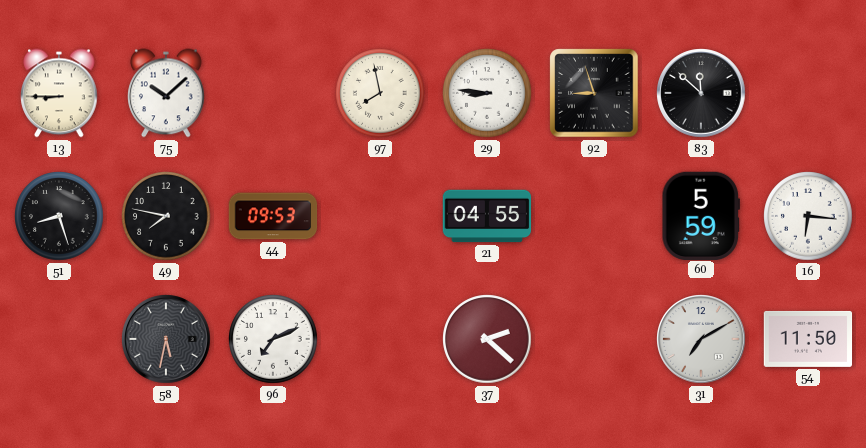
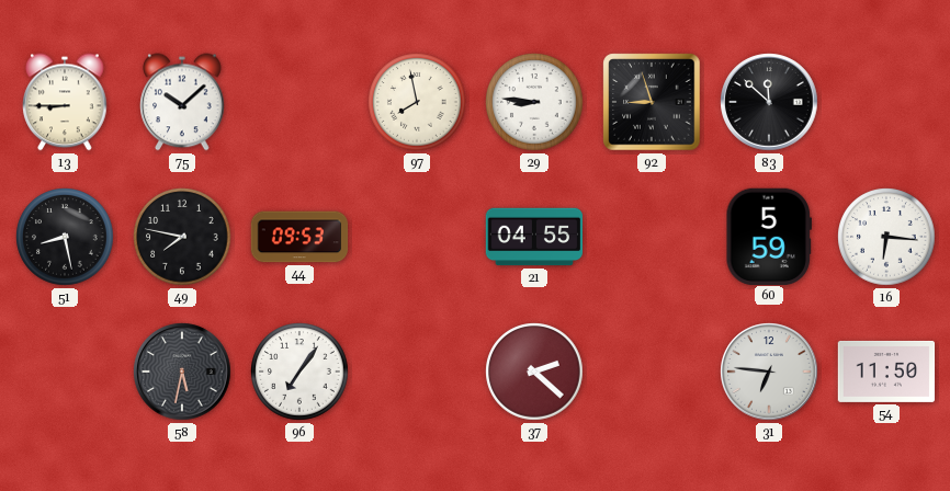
51: 8:27 -> 8:28
96: 7:11 -> 7:06
31: 7:10 -> 6:46
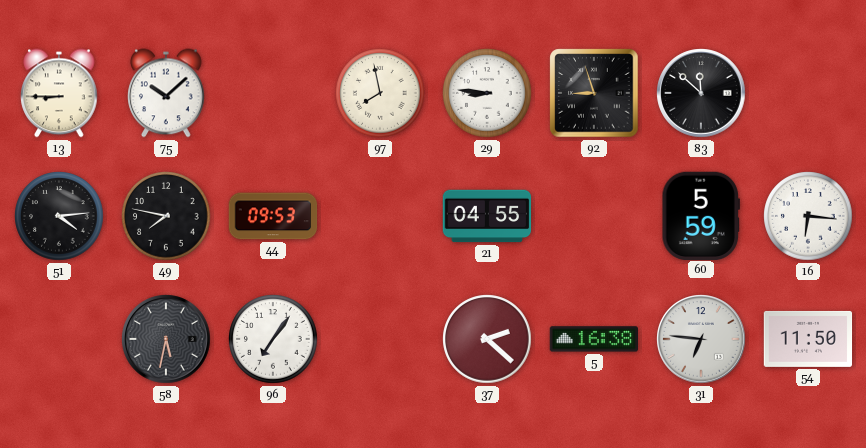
51: 8:28 -> 4:14
5: none -> 16:38
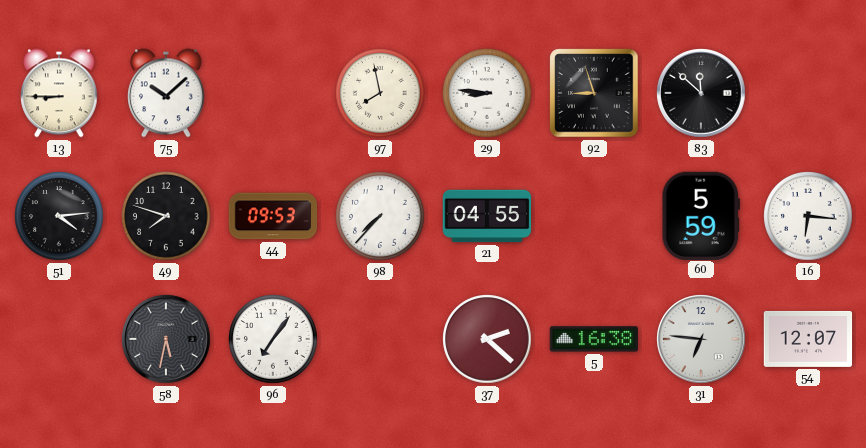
49: 7:47 -> 7:48
98: none -> 7:37
54: 11:50 -> 12:07
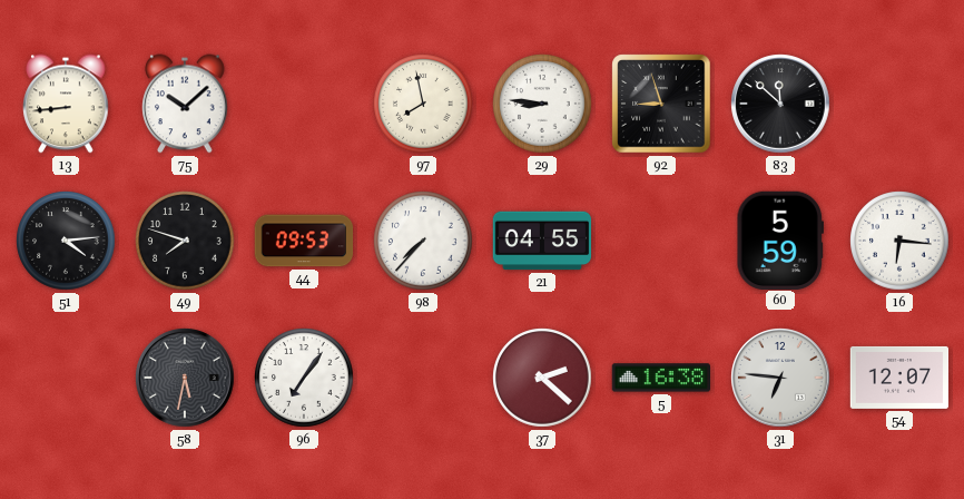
13: 8:45 -> 8:44
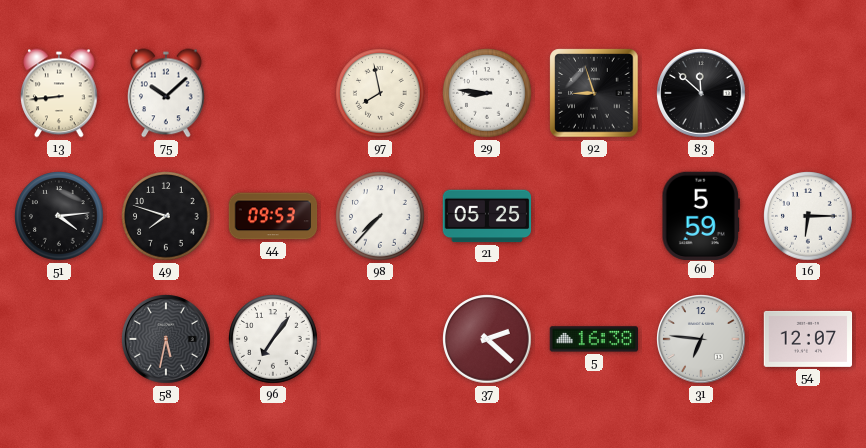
21: 04:55 -> 05:25
16: 6:16 -> 6:15
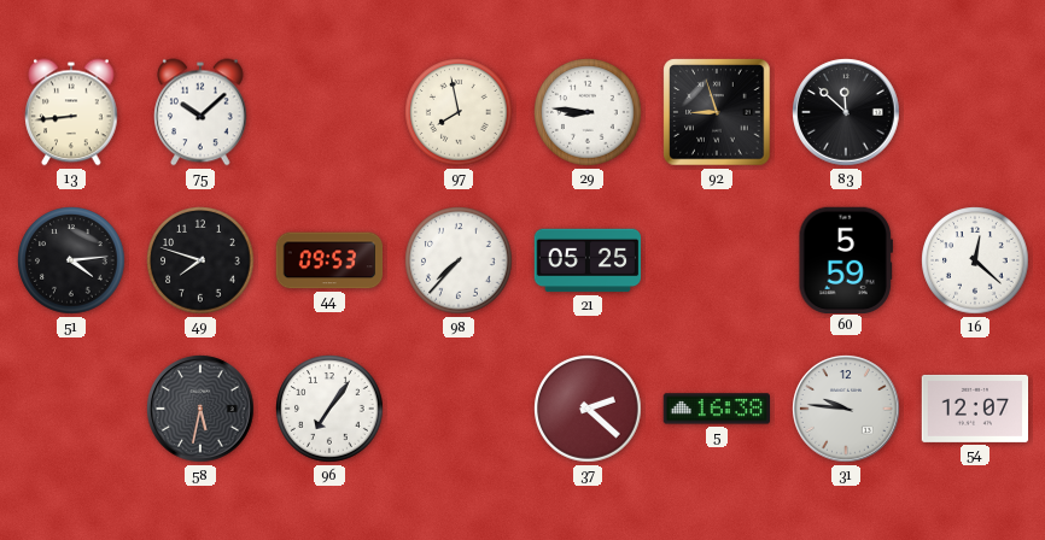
16: 6:15 -> 12:22
31: 6:46 -> 9:46
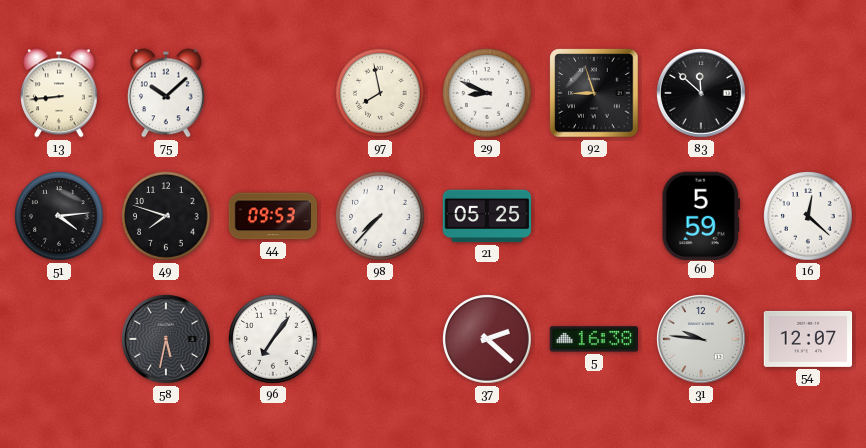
29: 8:46 -> 8:49
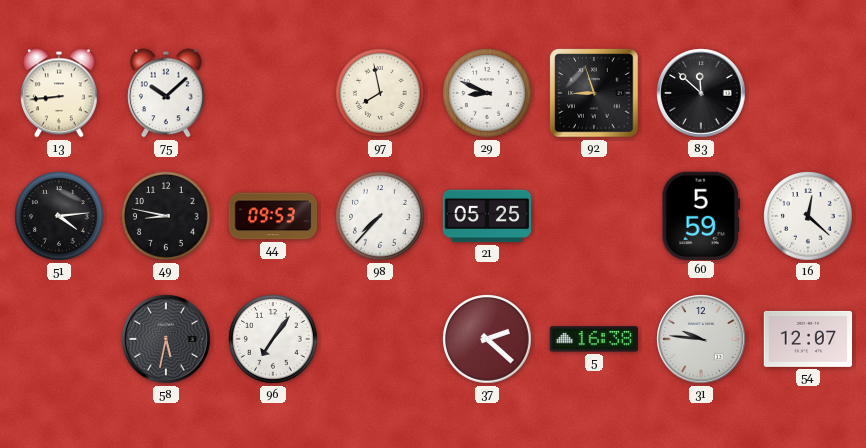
49: 7:48 -> 8:47
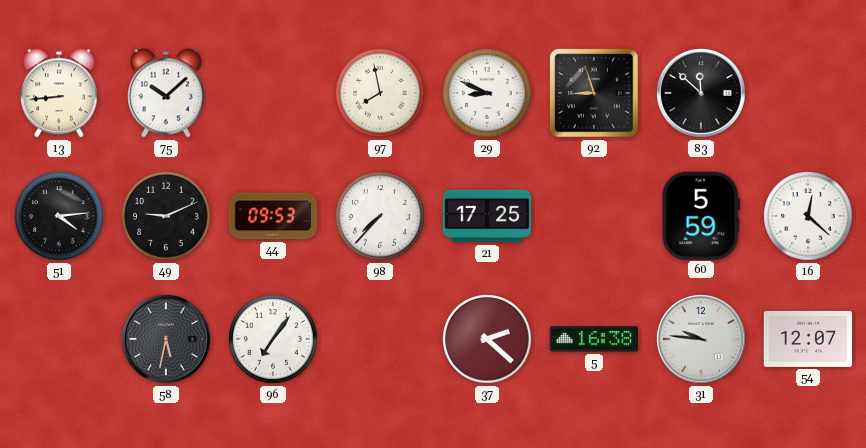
49: 8:47 -> 9:11
21: 05:25 -> 17:25
